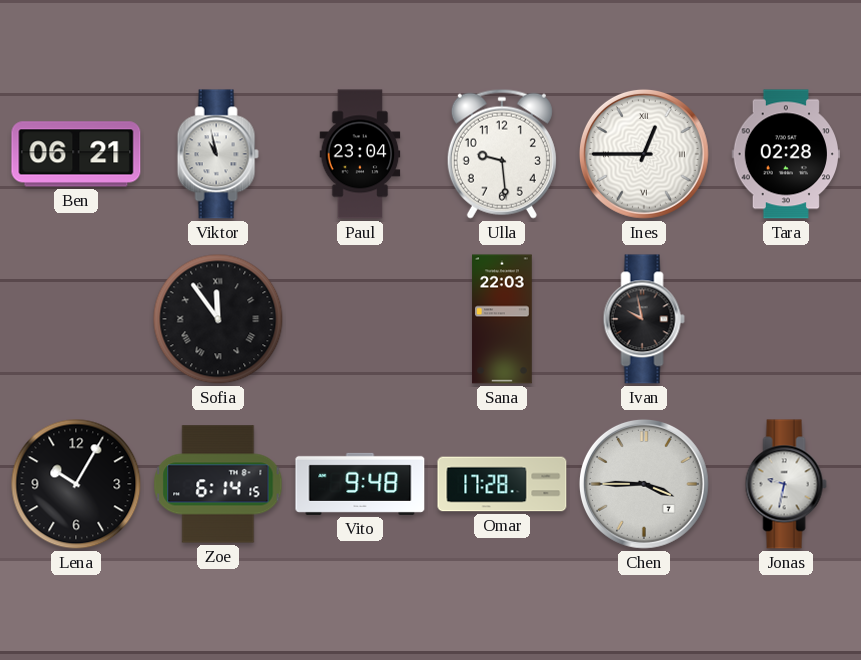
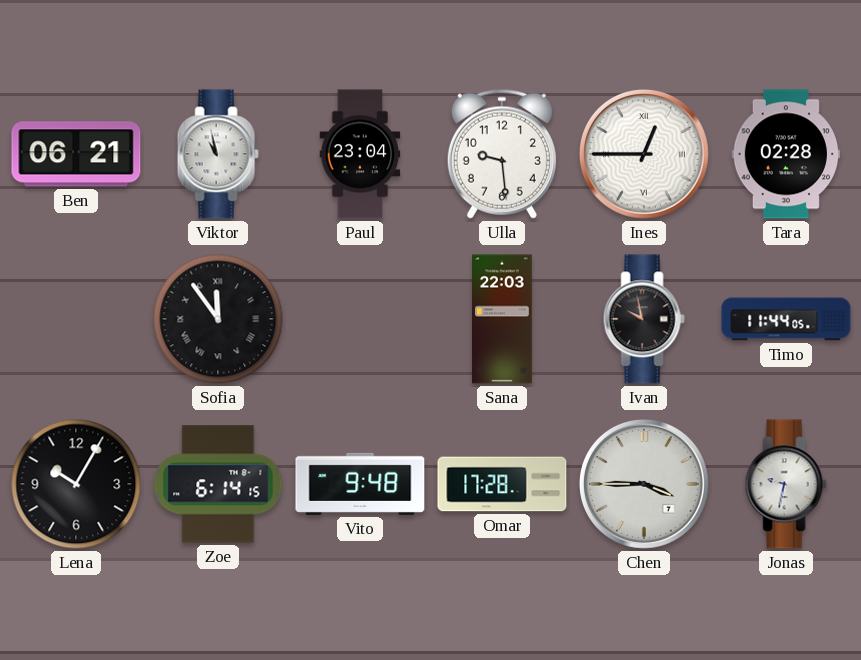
Timo: none -> 11:44
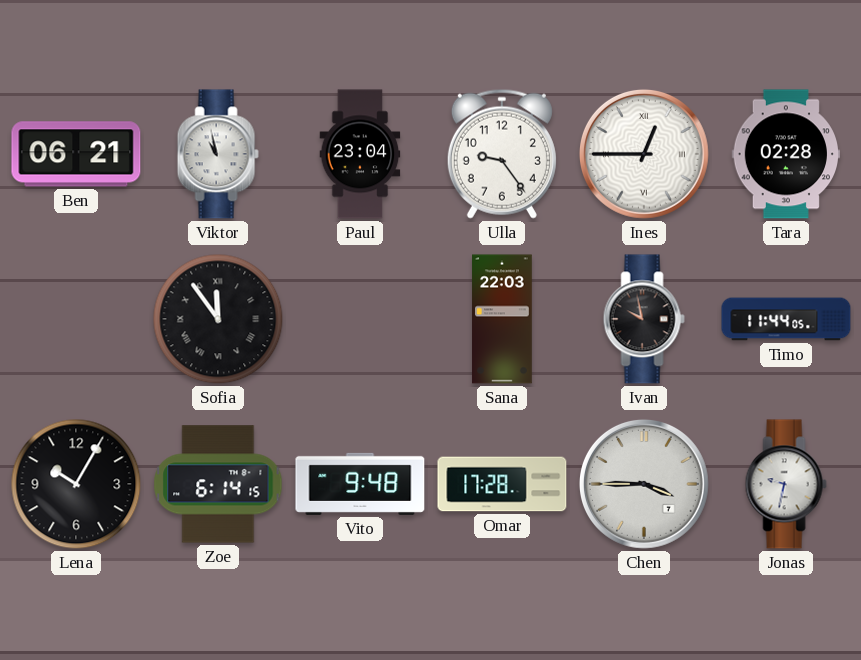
Ulla: 9:29 -> 9:24
